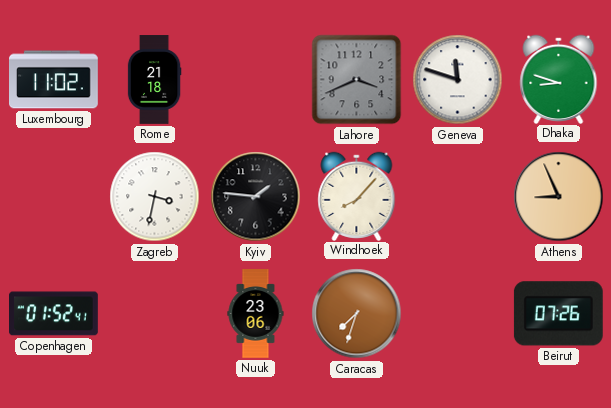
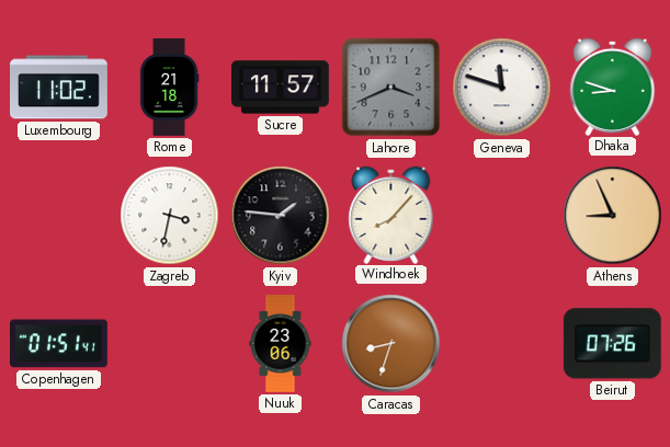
Sucre: none -> 11:57
Copenhagen: 01:52 -> 01:51
Caracas: 7:33 -> 8:33
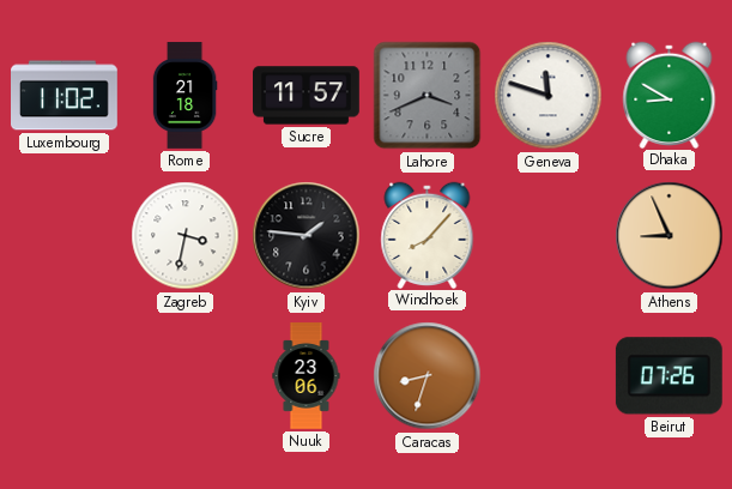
Dhaka: 8:48 -> 8:50
Copenhagen: 01:51 -> none
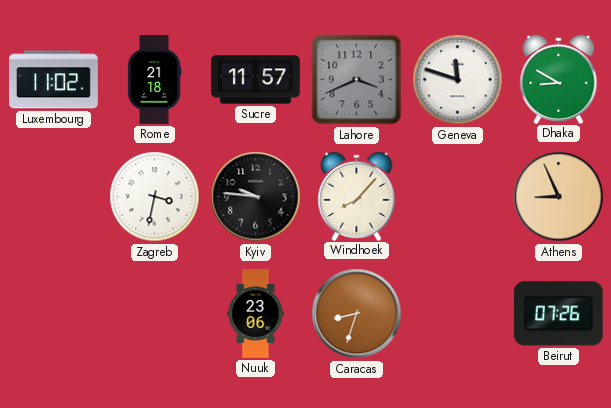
Kyiv: 1:46 -> 9:46
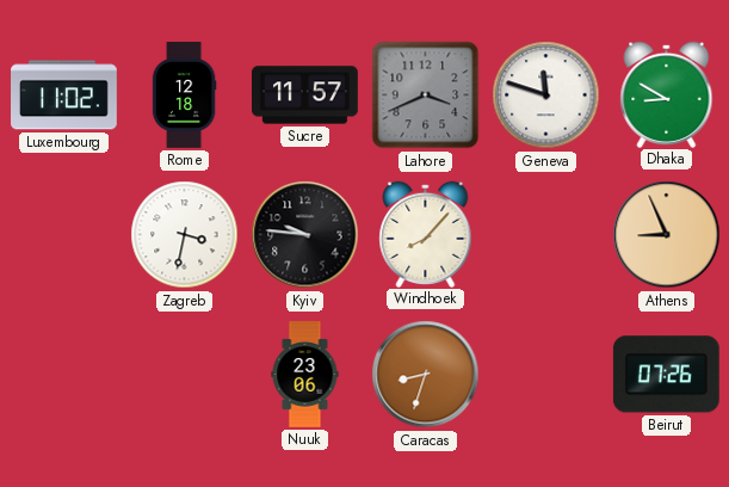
Rome: 21:18 -> 12:18
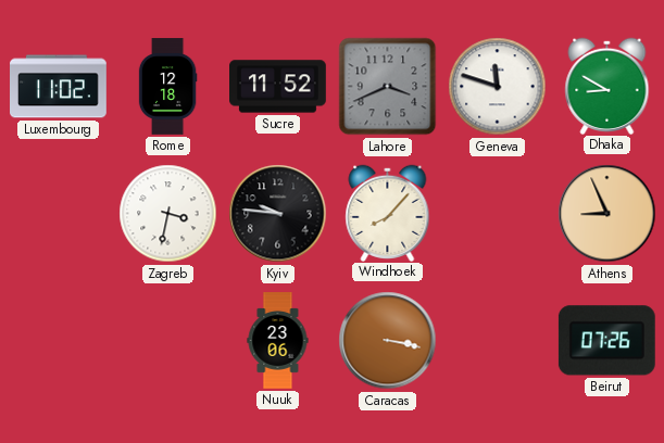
Sucre: 11:57 -> 11:52
Caracas: 8:33 -> 3:17
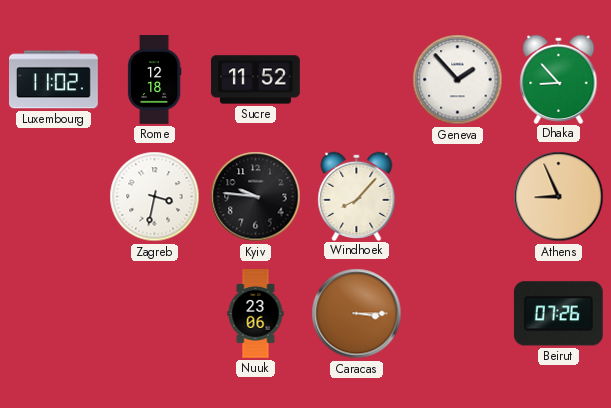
Lahore: 3:41 -> none
Geneva: 11:48 -> 1:53
Dhaka: 8:50 -> 8:53
Caracas: 3:17 -> 3:15
